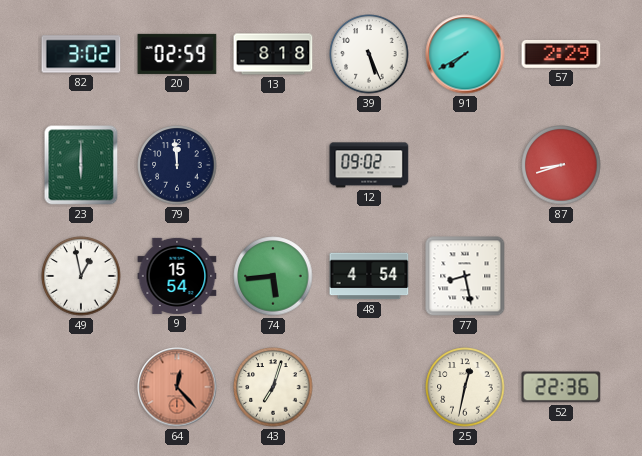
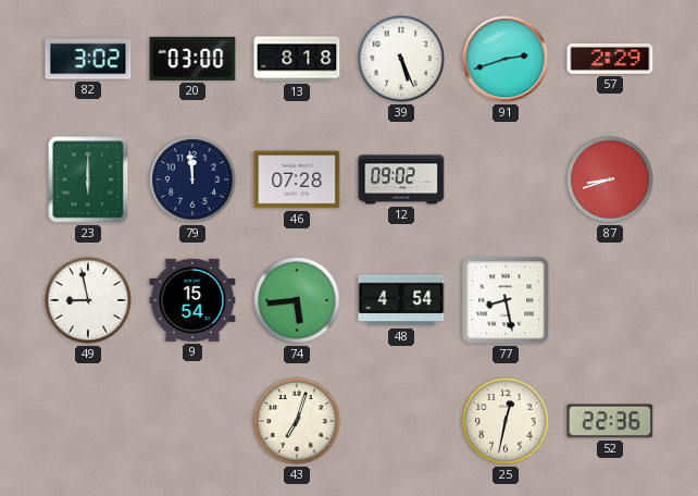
20: 02:59 -> 03:00
91: 7:40 -> 2:42
46: none -> 07:28
49: 12:58 -> 8:58
64: 12:23 -> none
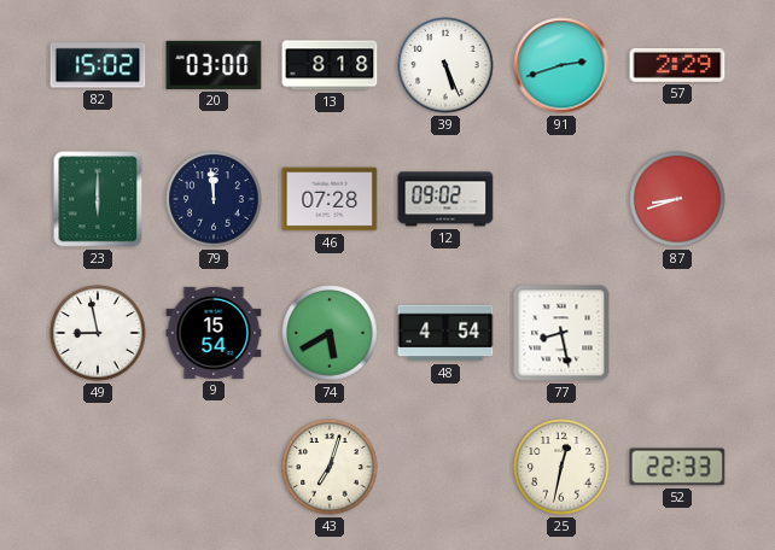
82: 3:02 -> 15:02
74: 5:44 -> 5:40
52: 22:36 -> 22:33
